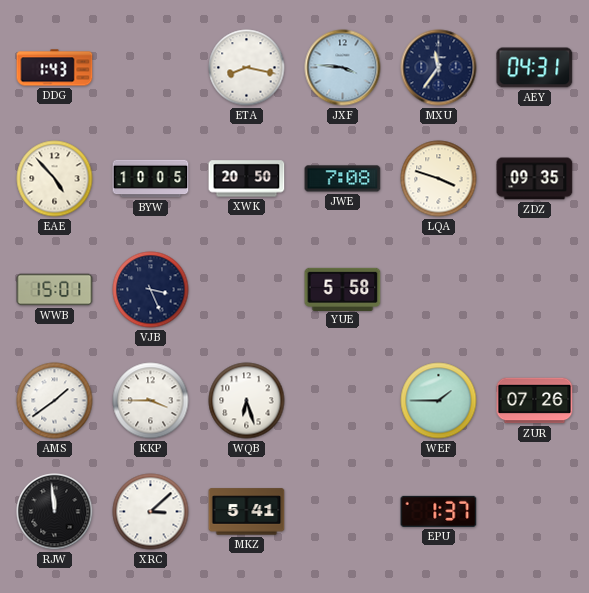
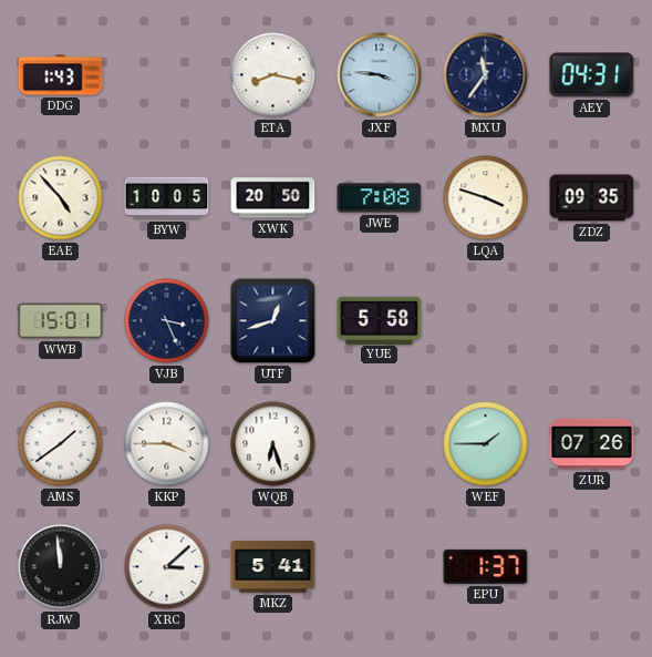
UTF: none -> 12:42
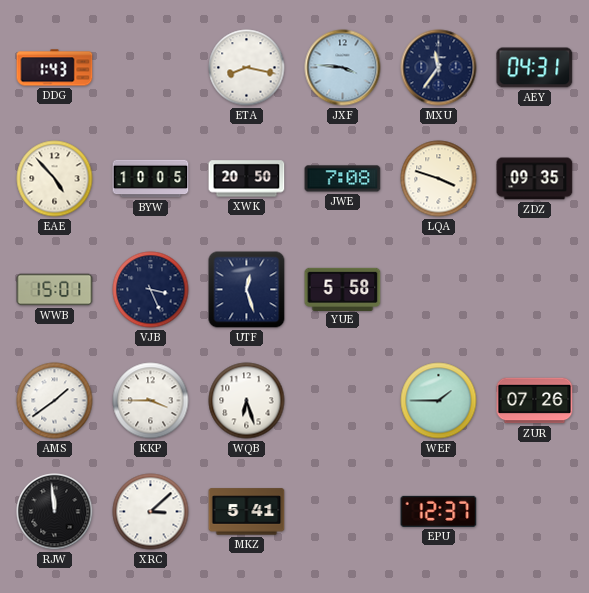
UTF: 12:42 -> 12:27
EPU: 1:37 -> 12:37
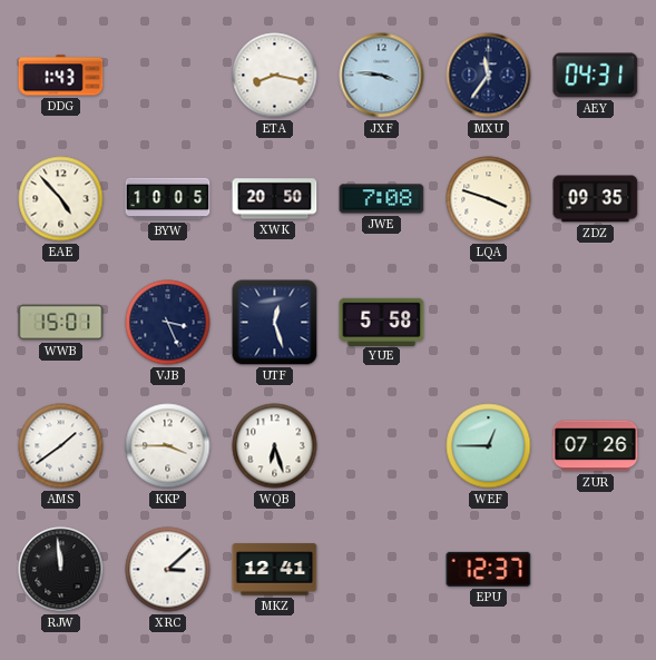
WEF: 1:45 -> 12:45
MKZ: 5:41 -> 12:41
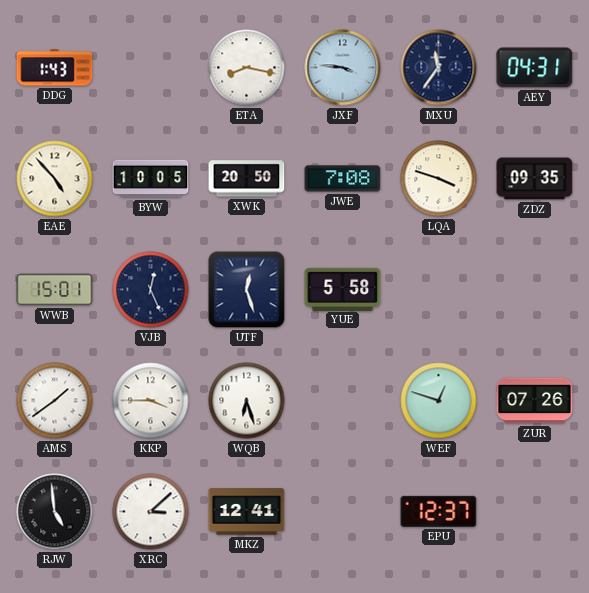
VJB: 3:26 -> 12:26
WEF: 12:45 -> 12:48
RJW: 11:59 -> 4:59
